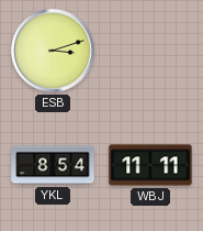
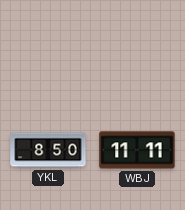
ESB: 3:12 -> none
YKL: 8:54 -> 8:50
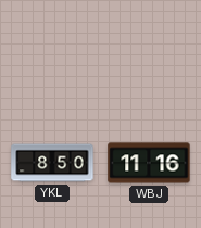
WBJ: 11:11 -> 11:16
